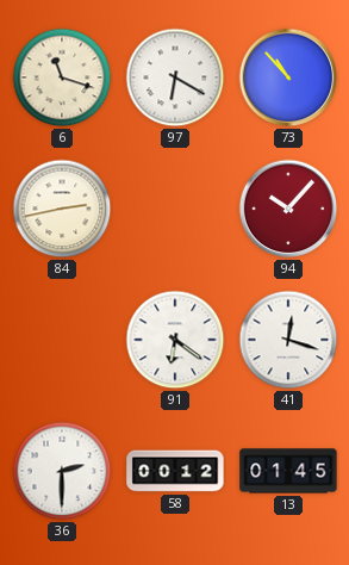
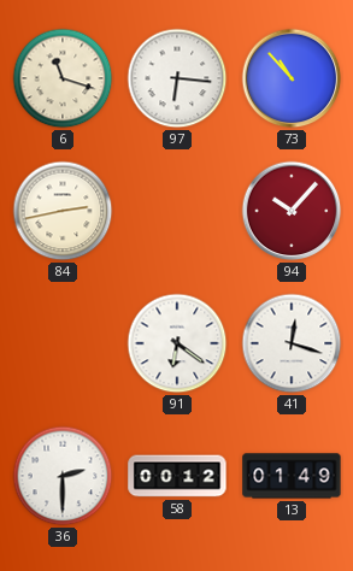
97: 6:20 -> 6:16
13: 01:45 -> 01:49
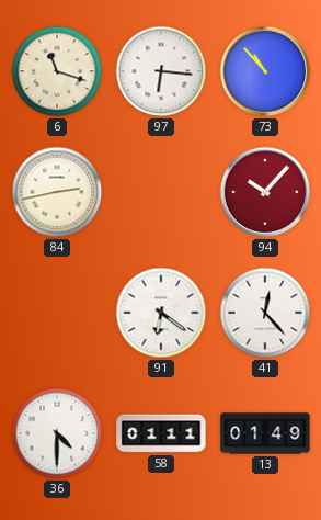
41: 12:18 -> 12:23
36: 2:30 -> 4:30
58: 00:12 -> 01:11
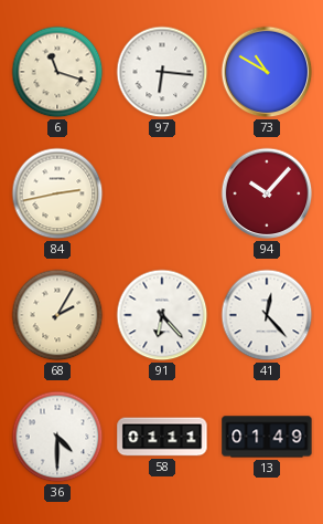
73: 10:53 -> 10:50
68: none -> 2:05
91: 6:21 -> 6:23
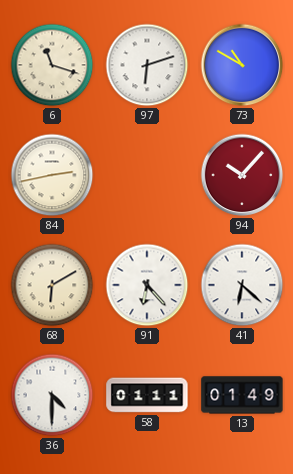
97: 6:16 -> 6:12
68: 2:05 -> 6:10
41: 12:23 -> 6:22
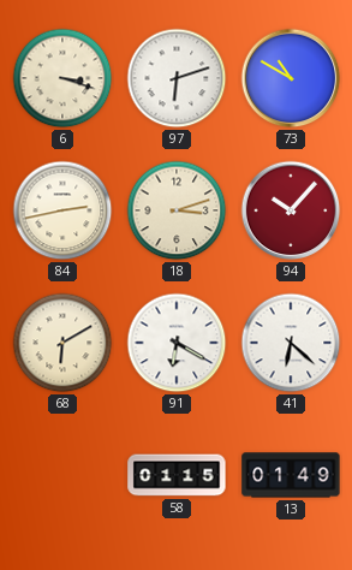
6: 11:18 -> 3:18
18: none -> 3:12
91: 6:23 -> 6:20
36: 4:30 -> none
58: 01:11 -> 01:15
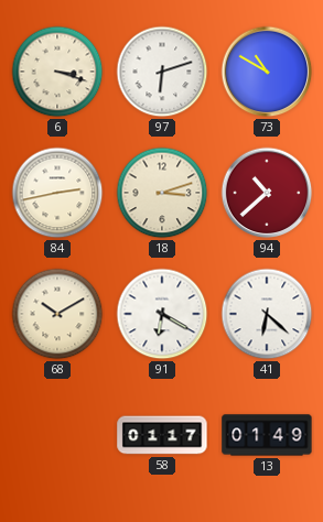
94: 10:07 -> 10:38
68: 6:10 -> 10:10
58: 01:15 -> 01:17
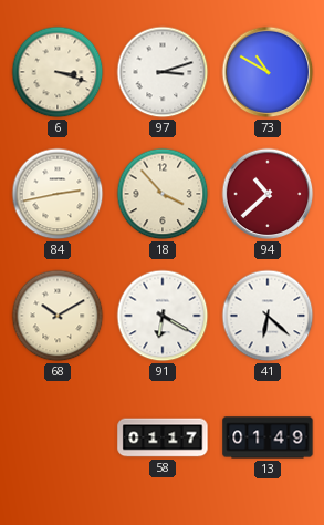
97: 6:12 -> 3:12
18: 3:12 -> 3:53
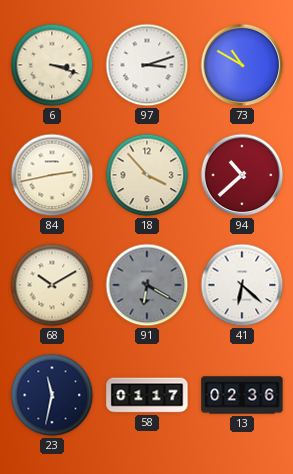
91 dial: white -> grey
23: none -> 11:32
13: 01:49 -> 02:36
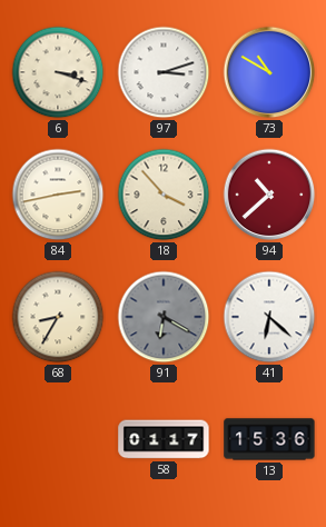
68: 10:10 -> 8:35
23: 11:32 -> none
13: 02:36 -> 15:36
